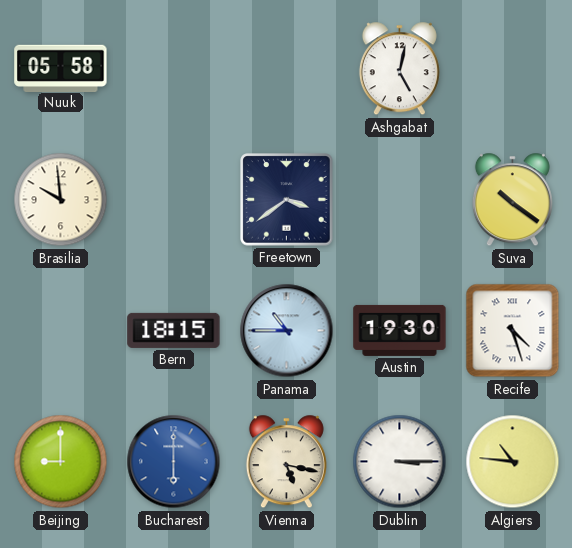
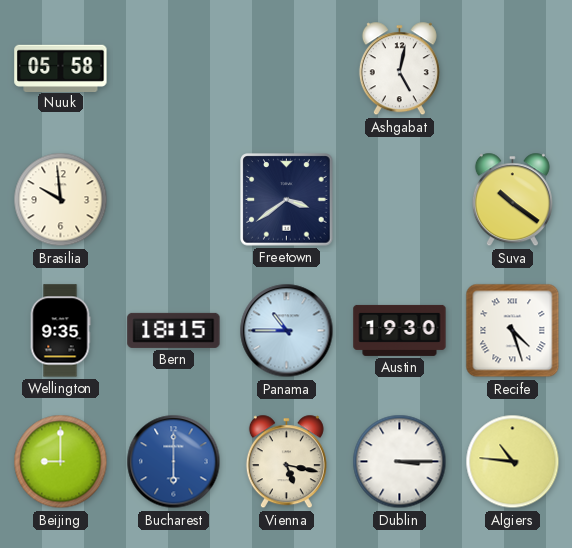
Wellington: none -> 9:35
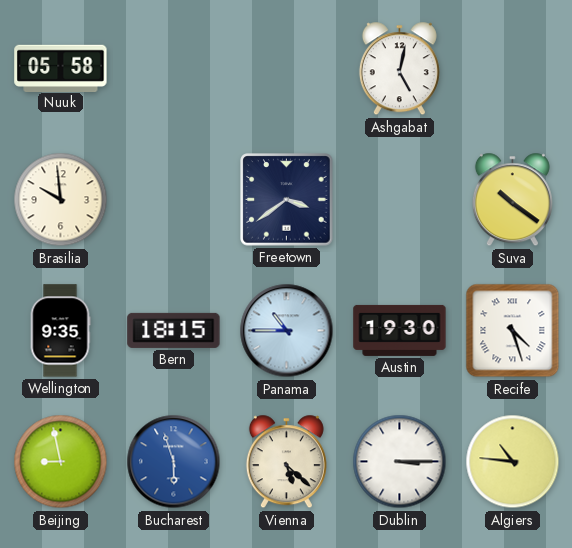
Beijing: 9:00 -> 8:58
Bucharest: 6:00 -> 5:57
Vienna: 5:17 -> 5:22
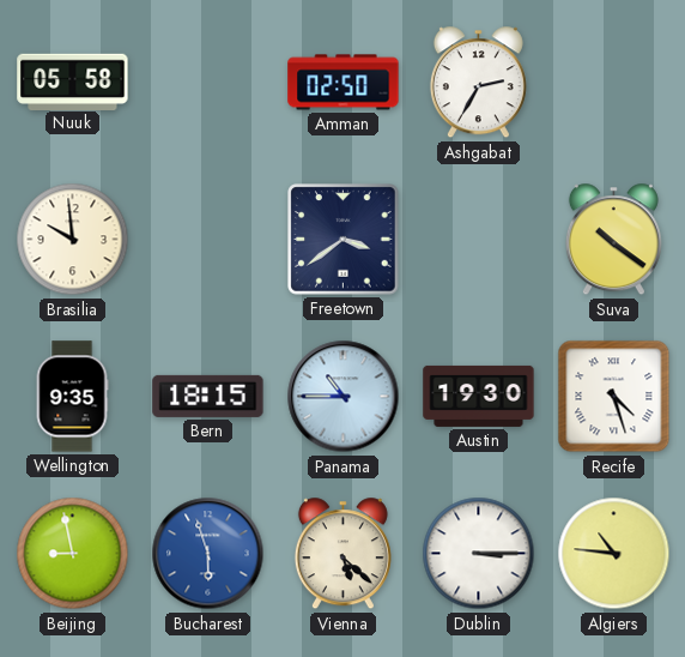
Amman: none -> 02:50
Ashgabat: 5:02 -> 2:35
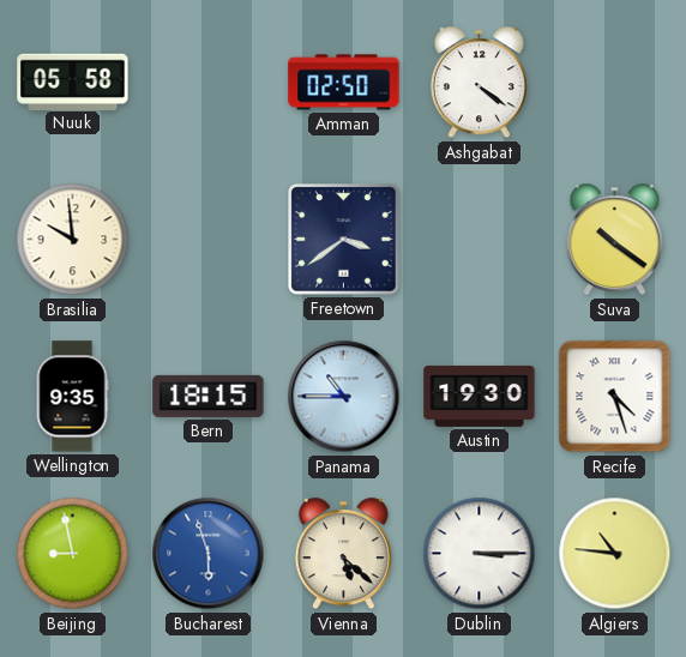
Ashgabat: 2:35 -> 4:21
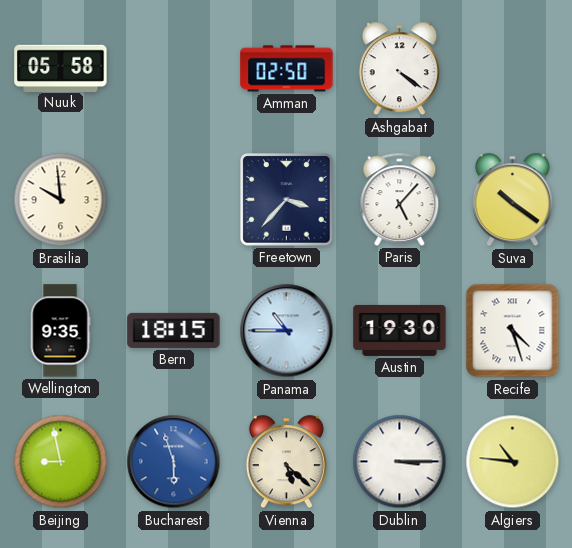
Freetown: 3:39 -> 3:37
Paris: none -> 5:07
